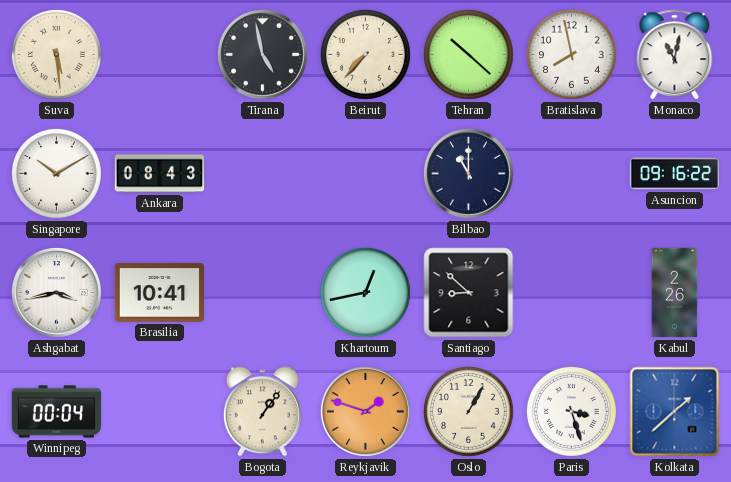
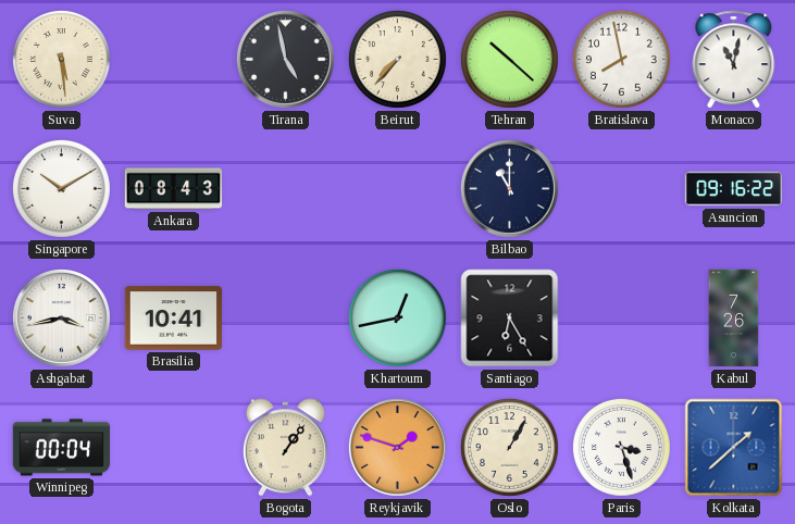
Santiago: 8:52 -> 6:25
Kabul: 2:26 -> 7:26
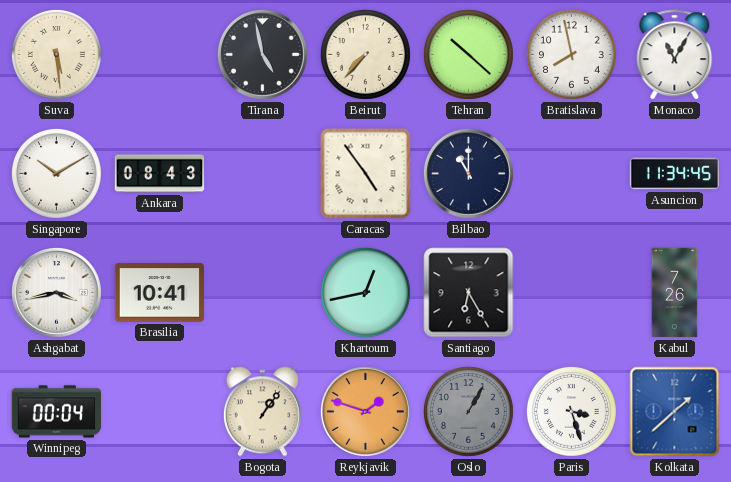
Monaco: 11:02 -> 11:05
Caracas: none -> 4:54
Asuncion: 09:16 -> 11:34
Oslo dial: cream -> grey
